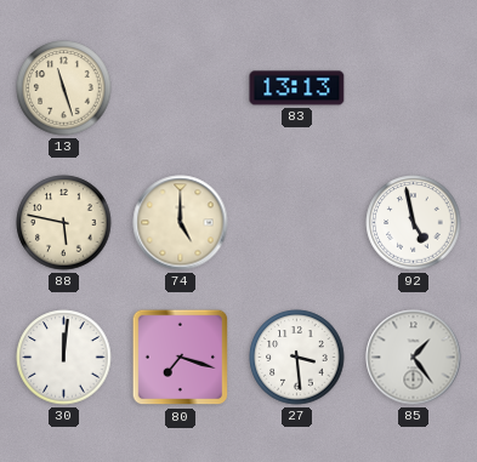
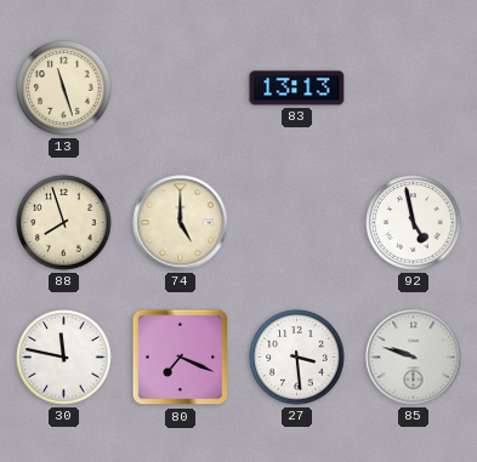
88: 5:47 -> 7:57
30: 12:01 -> 11:47
80: 7:18 -> 7:19
85: 1:24 -> 9:48
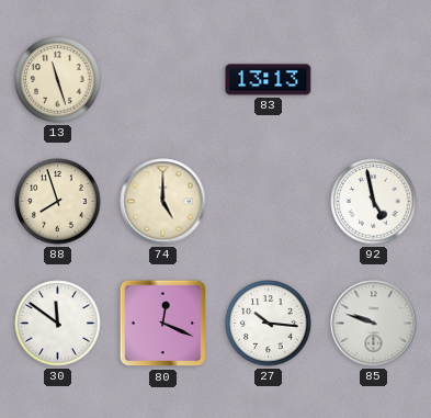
30: 11:47 -> 11:51
80: 7:19 -> 12:19
27: 3:29 -> 10:16
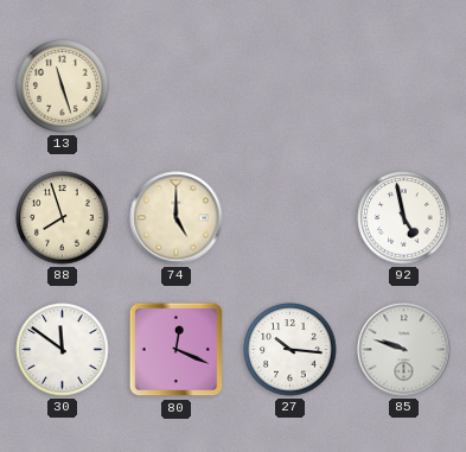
83: 13:13 -> none
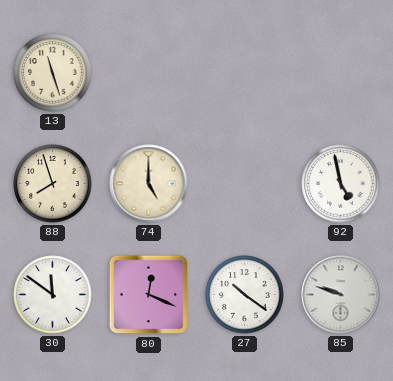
27: 10:16 -> 10:21
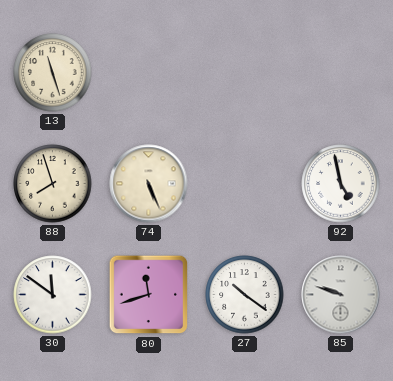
74: 5:00 -> 5:26
80: 12:19 -> 11:42
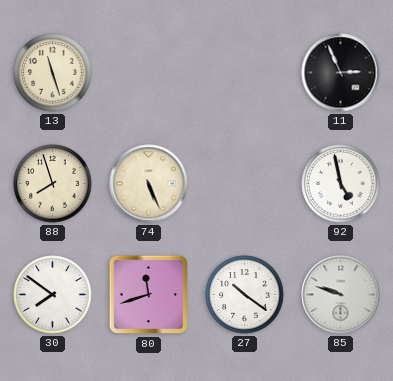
11: none -> 2:56
30: 11:51 -> 7:51
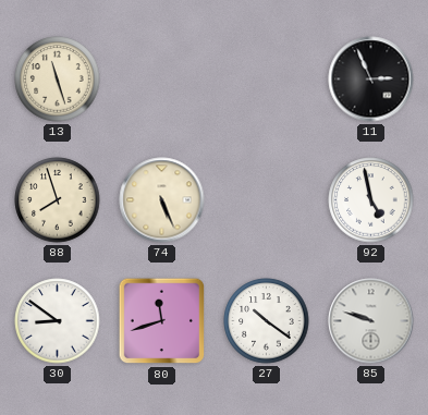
30: 7:51 -> 8:51
